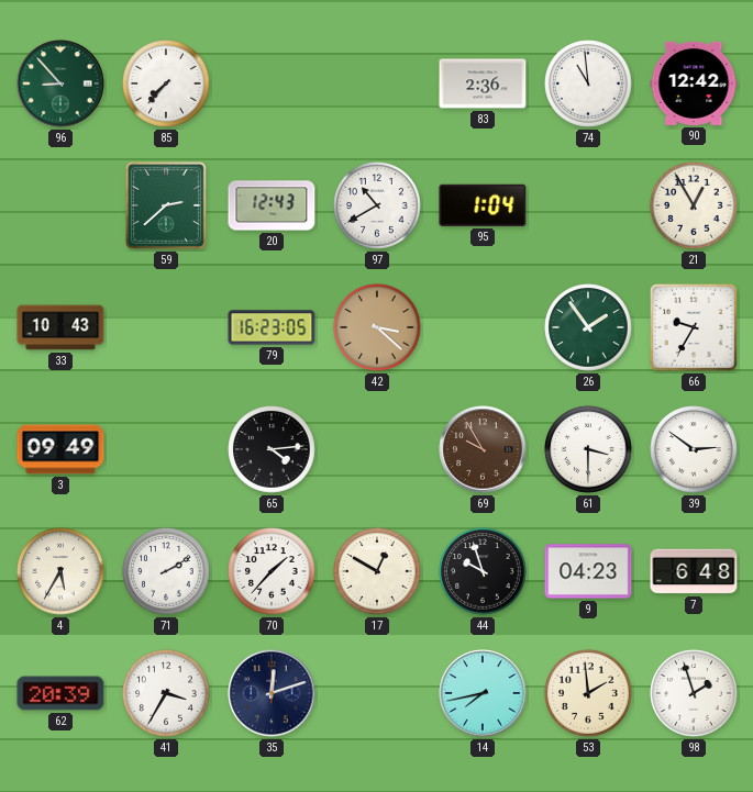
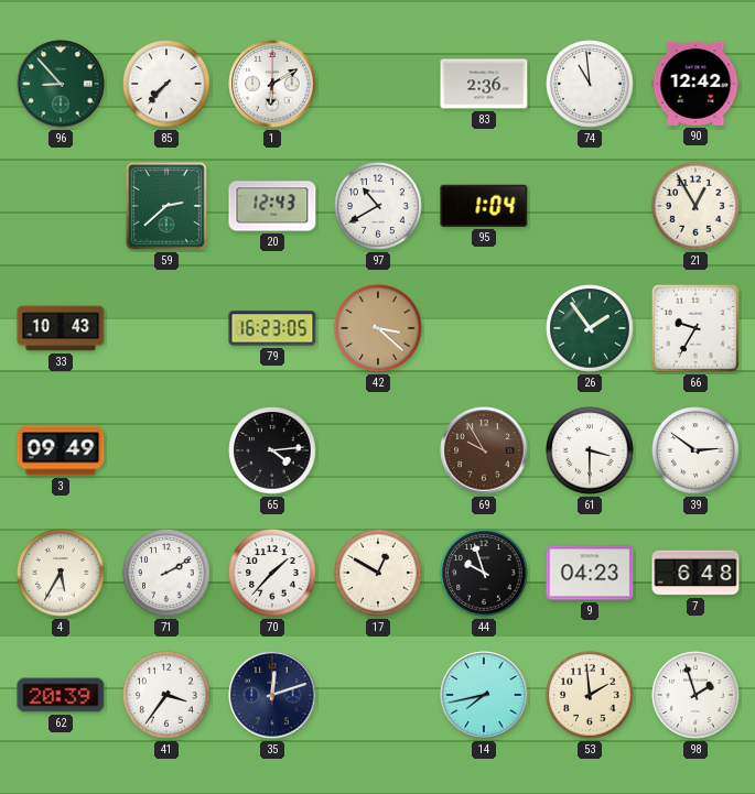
1: none -> 6:10
41: 3:35 -> 3:36
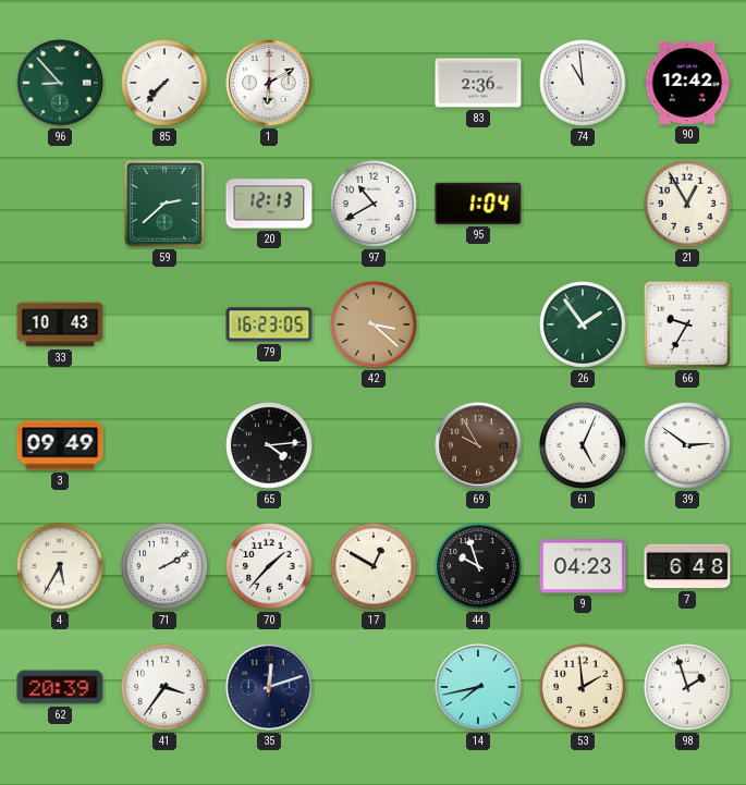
20: 12:43 -> 12:13
61: 3:30 -> 5:04
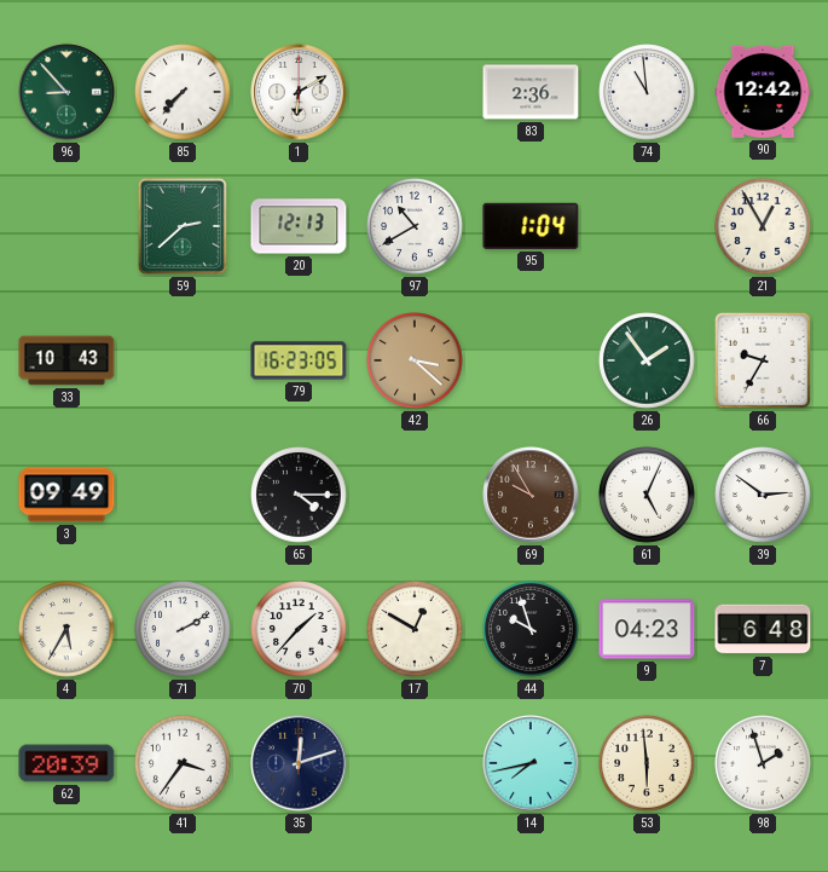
65: 4:14 -> 4:15
53: 1:59 -> 5:59
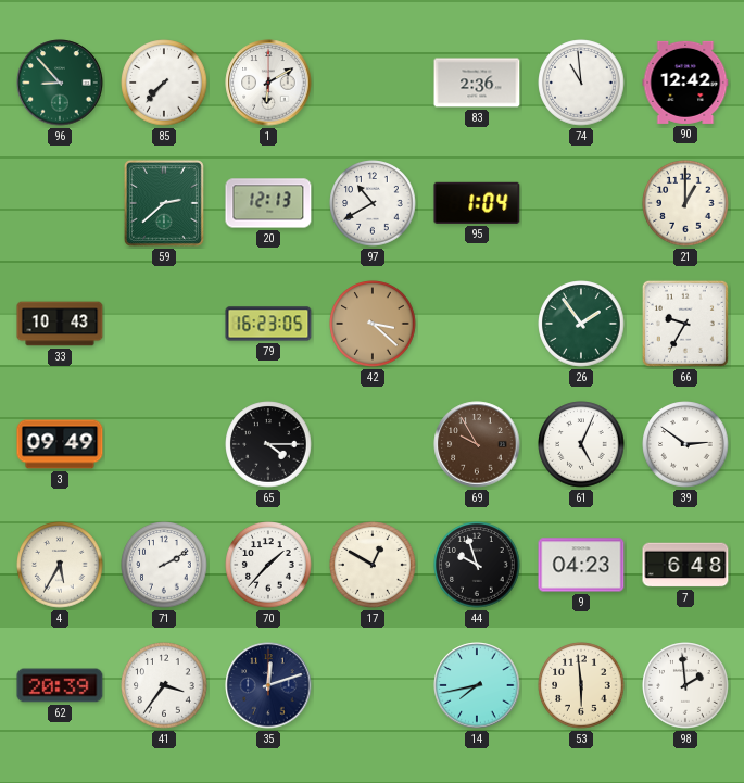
21: 12:55 -> 1:00
98: 1:57 -> 1:59
